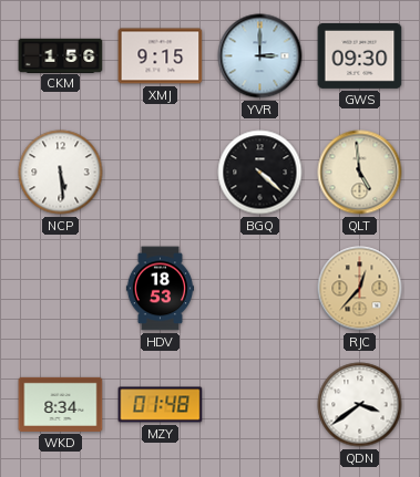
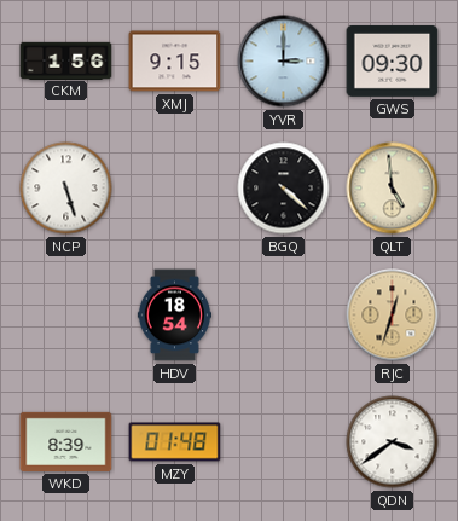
NCP: 5:29 -> 5:27
HDV: 18:53 -> 18:54
RJC: 12:37 -> 12:33
WKD: 8:34 -> 8:39
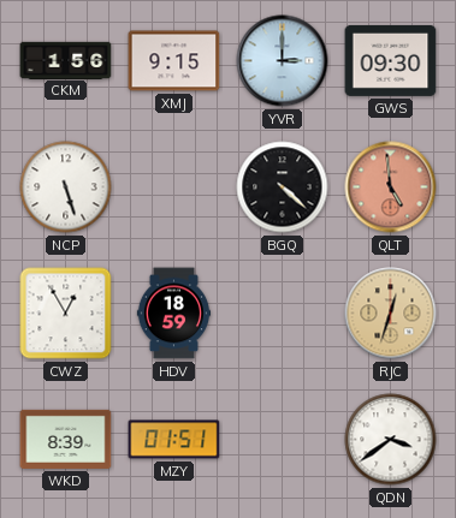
QLT dial: cream -> salmon
CWZ: none -> 12:55
HDV: 18:54 -> 18:59
MZY: 01:48 -> 01:51
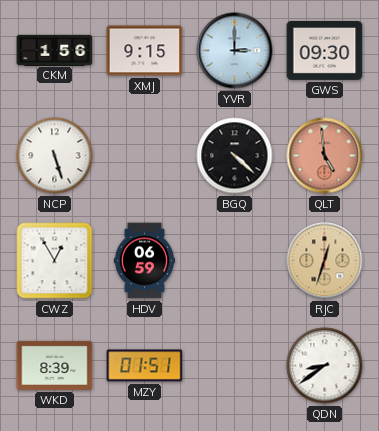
HDV: 18:59 -> 06:59
QDN: 3:39 -> 8:39
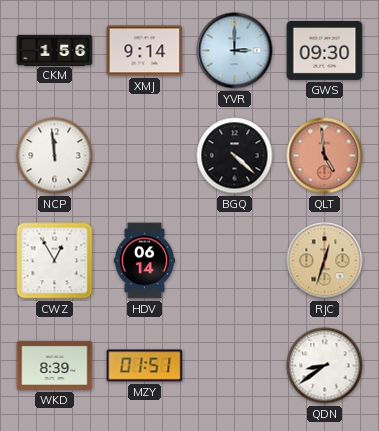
XMJ: 9:15 -> 9:14
NCP: 5:27 -> 11:59
HDV: 06:59 -> 06:14
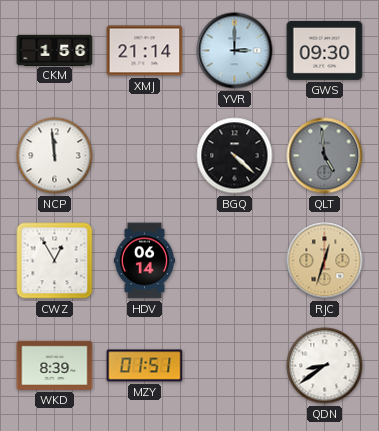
XMJ: 9:14 -> 21:14
QLT dial: salmon -> grey
